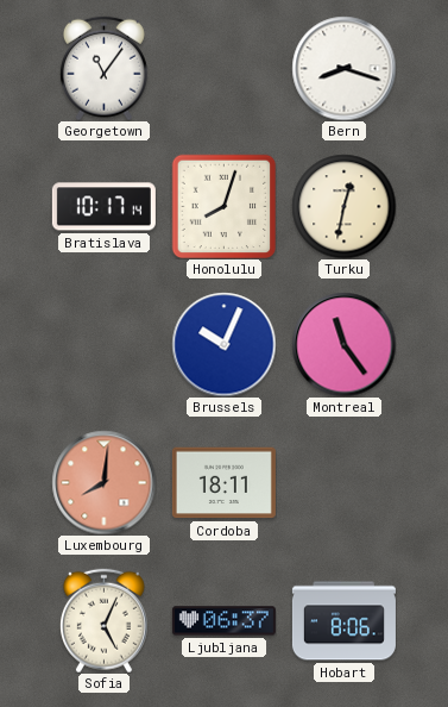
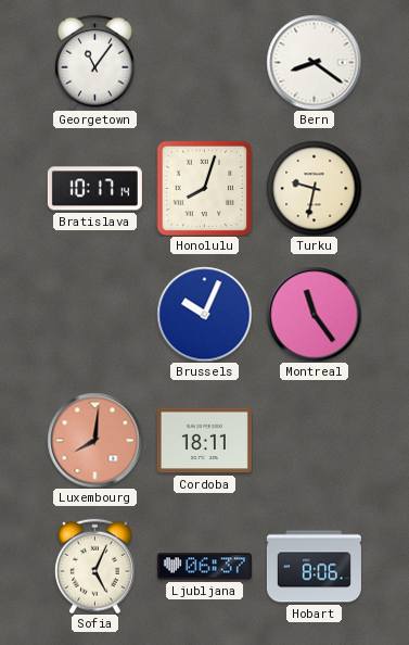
Bern: 8:18 -> 8:21
Turku: 12:32 -> 9:32
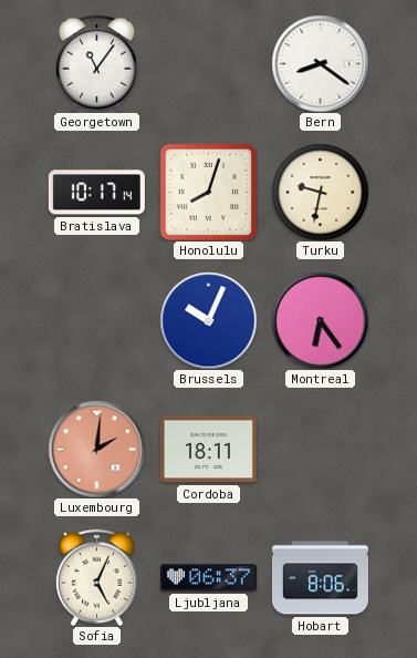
Montreal: 11:24 -> 6:24
Luxembourg: 8:01 -> 2:01
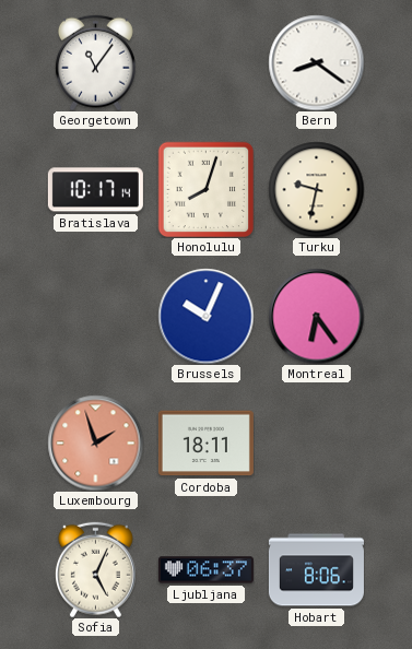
Luxembourg: 2:01 -> 1:57
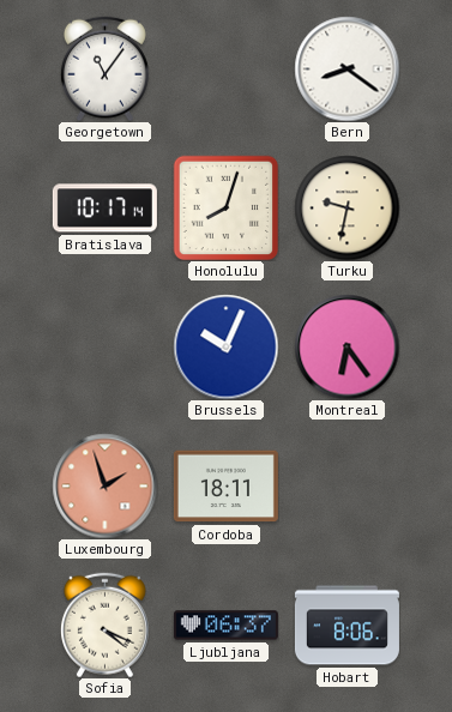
Sofia: 5:04 -> 4:19
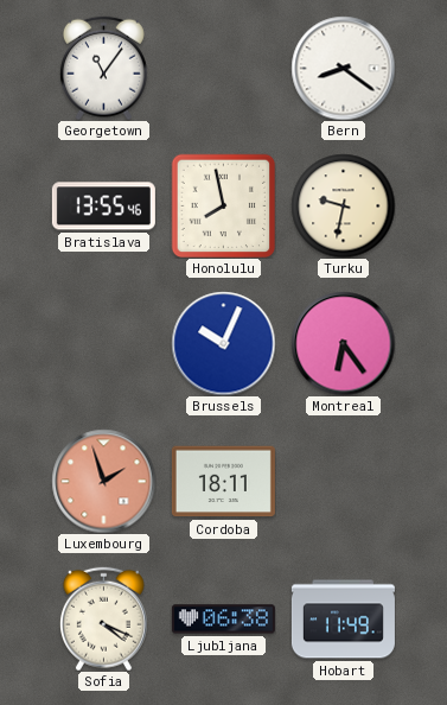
Bratislava: 10:17 -> 13:55
Honolulu: 8:03 -> 7:58
Ljubljana: 06:37 -> 06:38
Hobart: 8:06 -> 11:49
